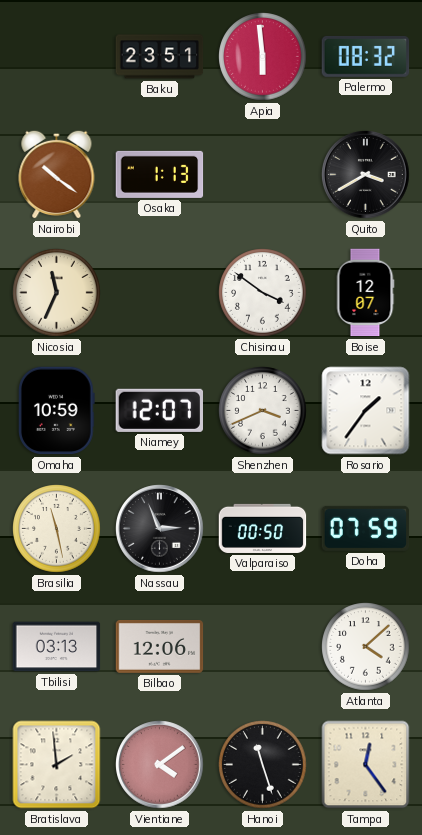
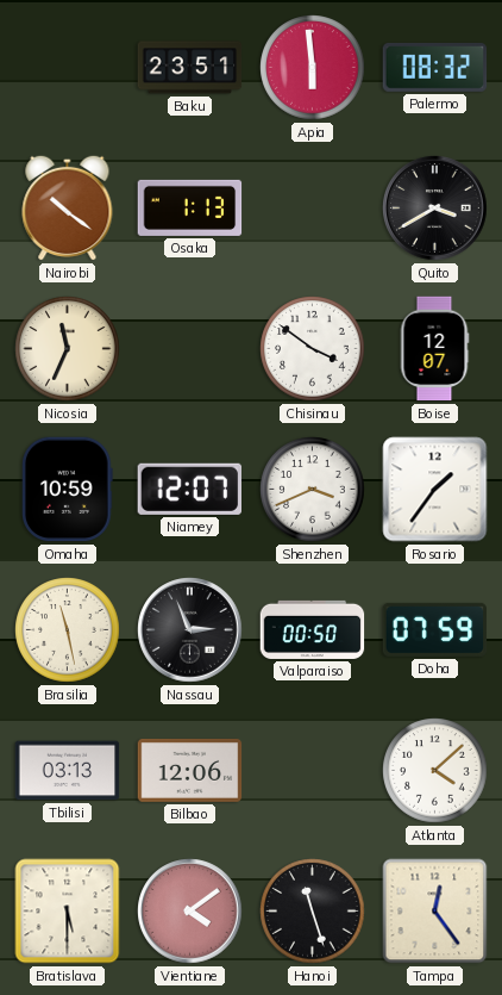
Bratislava: 1:59 -> 5:30
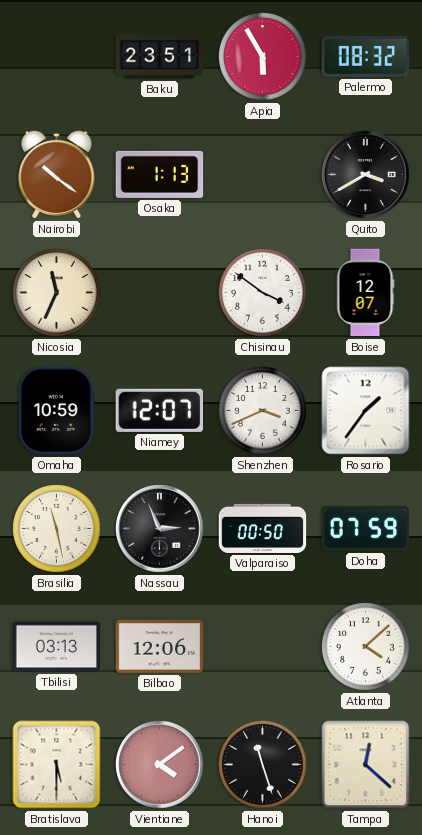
Apia: 5:59 -> 5:55
Tampa: 12:24 -> 12:22
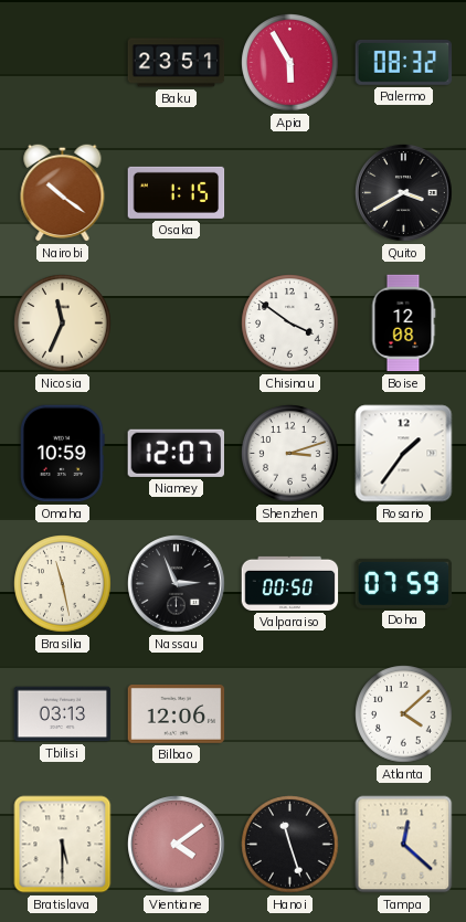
Osaka: 1:13 -> 1:15
Boise: 12:07 -> 12:08
Shenzhen: 3:41 -> 3:12
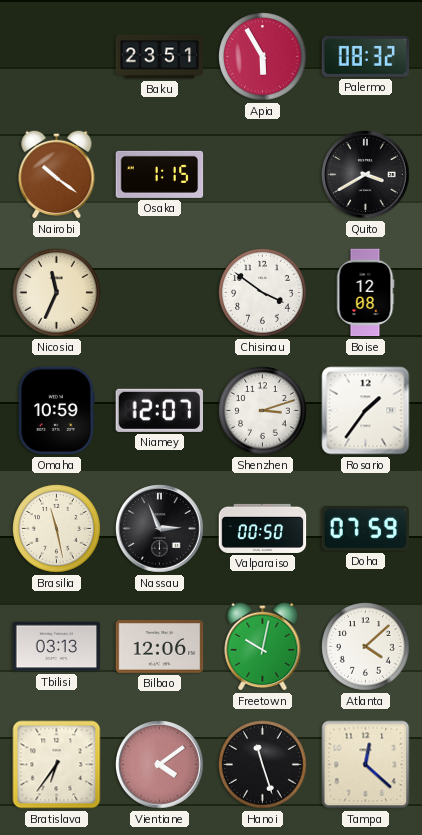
Freetown: none -> 10:02
Bratislava: 5:30 -> 6:36
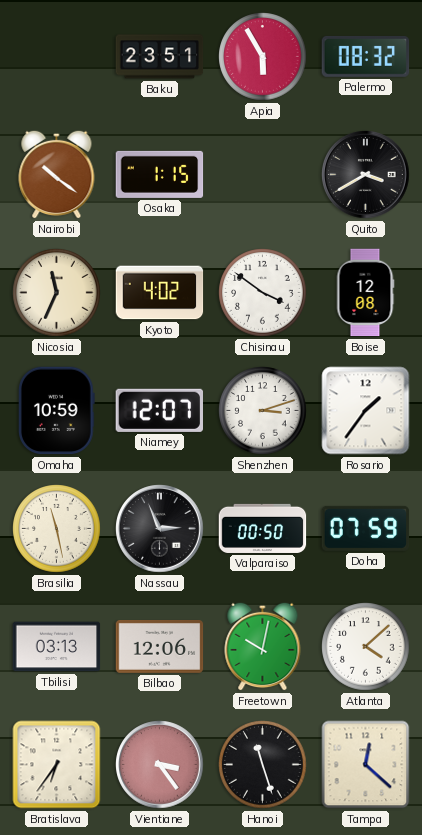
Kyoto: none -> 4:02
Vientiane: 4:09 -> 3:24
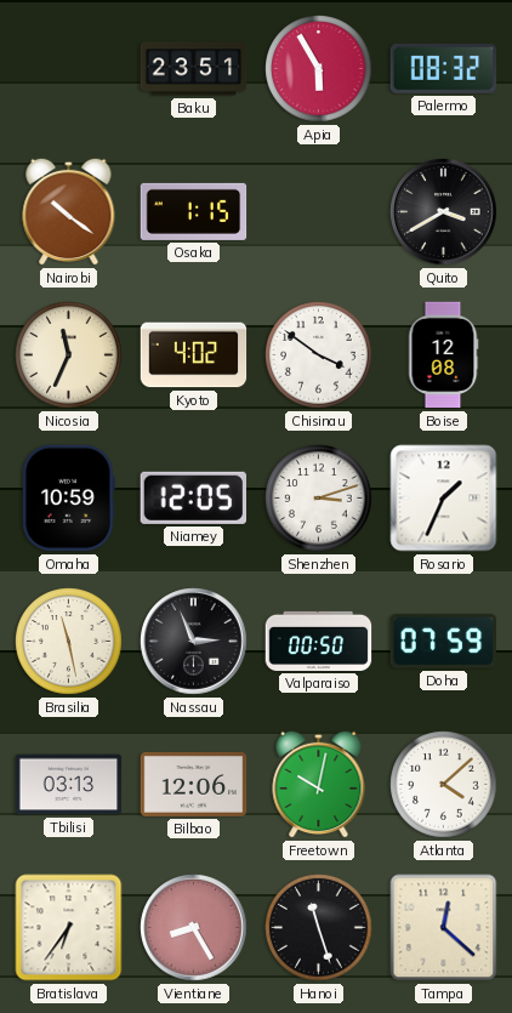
Niamey: 12:07 -> 12:05
Rosario: 1:36 -> 1:34
Vientiane: 3:24 -> 8:25
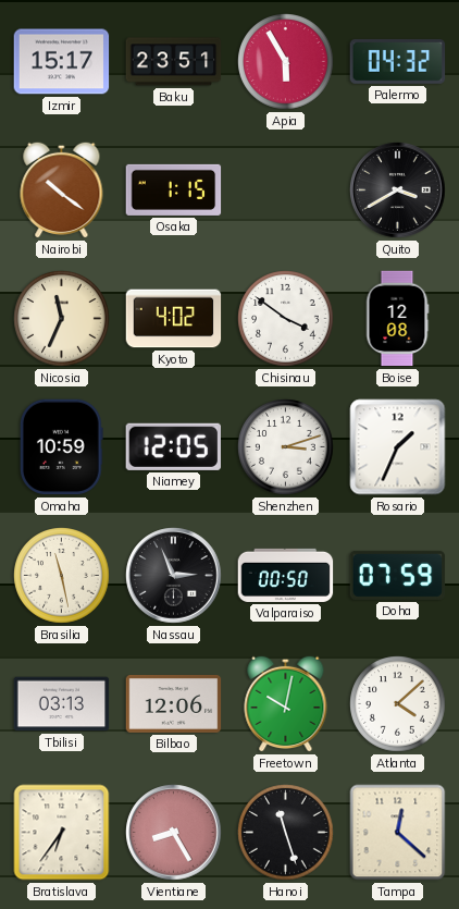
Izmir: none -> 15:17
Palermo: 08:32 -> 04:32
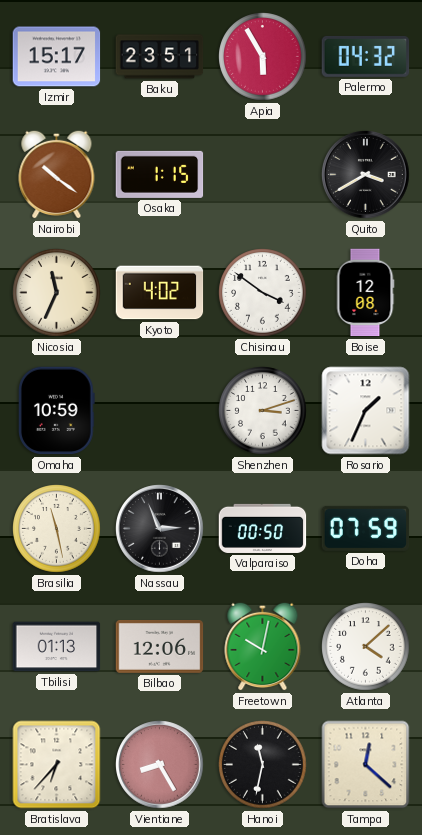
Niamey: 12:05 -> none
Tbilisi: 03:13 -> 01:13
Bratislava: 6:36 -> 6:37
Hanoi: 11:27 -> 11:32
